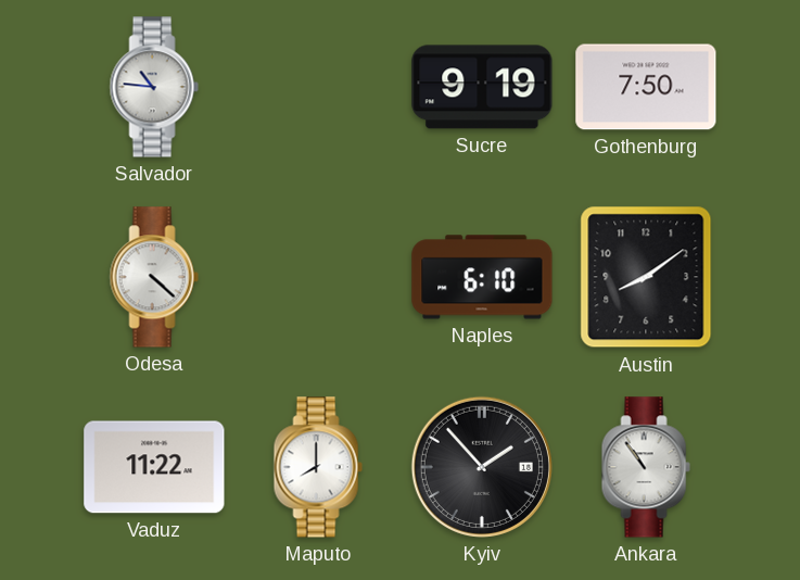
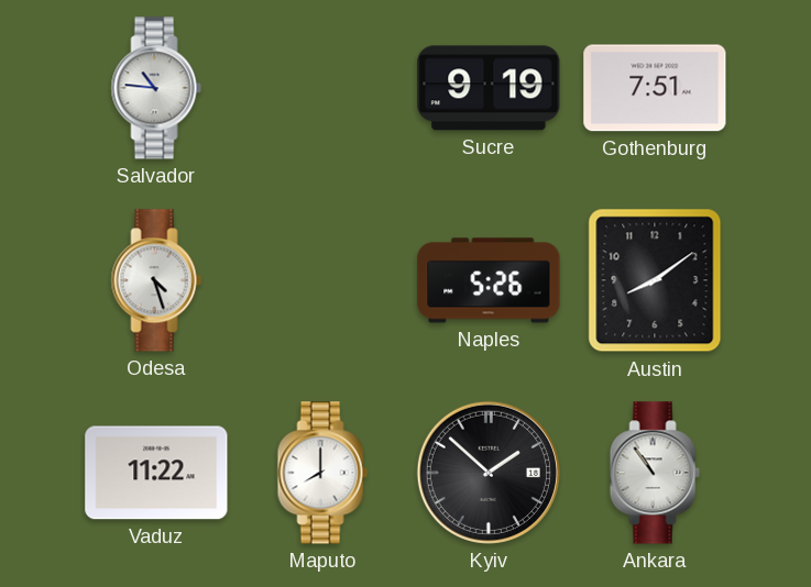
Gothenburg: 7:50 -> 7:51
Odesa: 4:22 -> 4:27
Naples: 6:10 -> 5:26
Kyiv: 1:53 -> 1:52
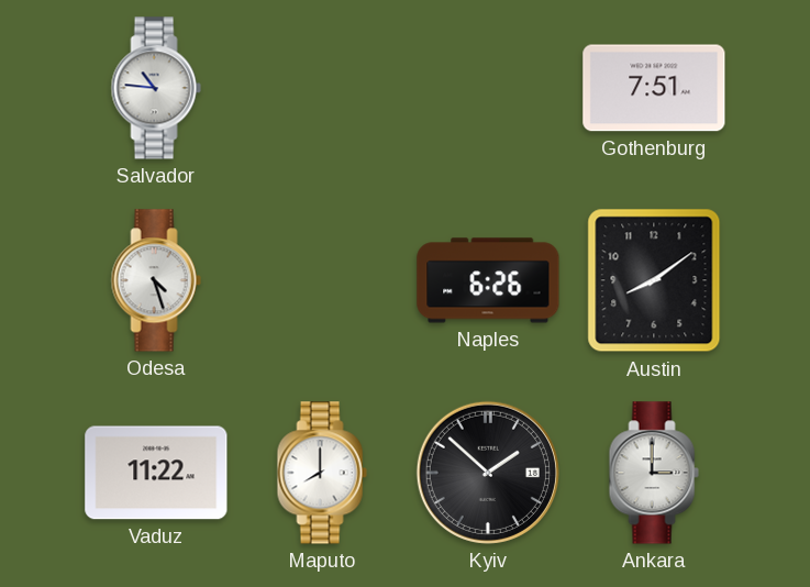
Sucre: 9:19 -> none
Naples: 5:26 -> 6:26
Ankara: 10:54 -> 3:00
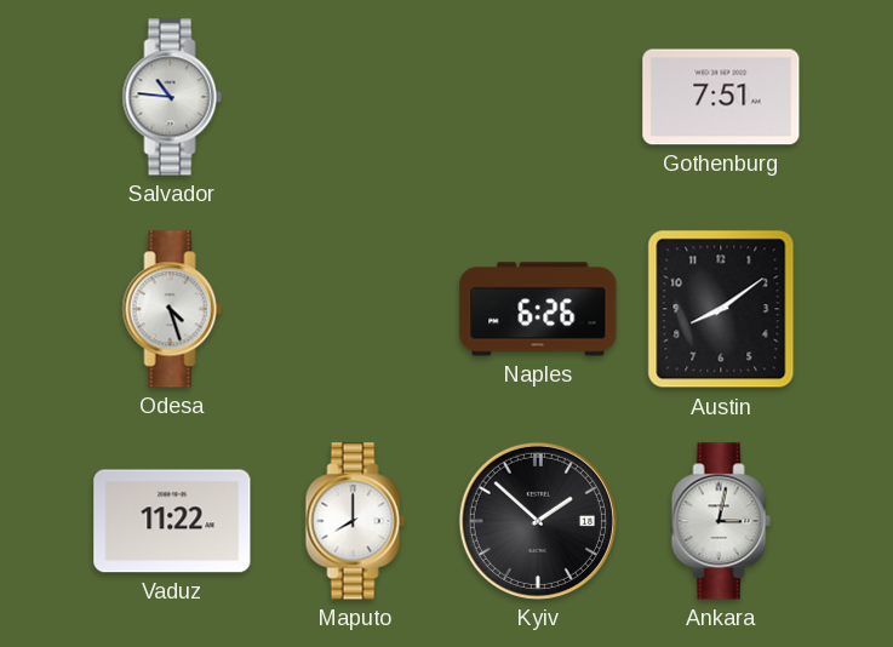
Ankara: 3:00 -> 3:02
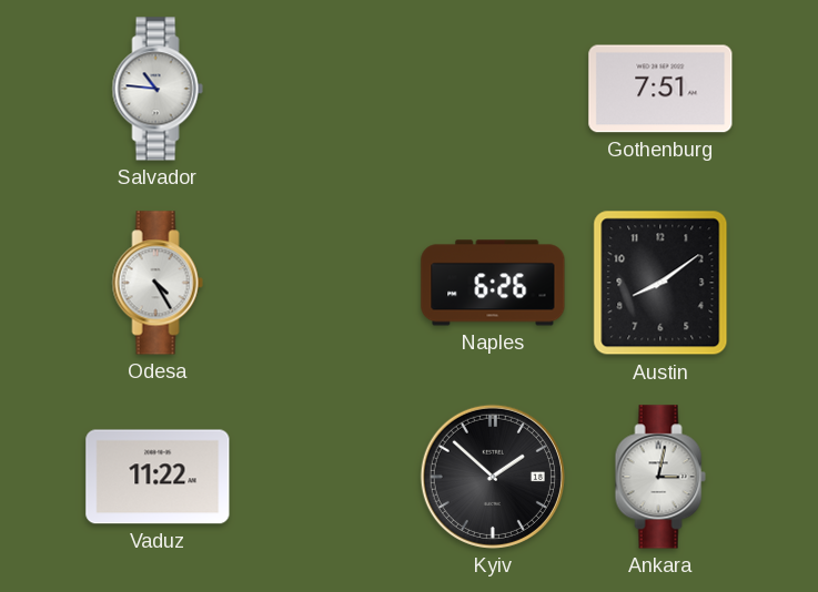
Odesa: 4:27 -> 4:25
Maputo: 8:00 -> none
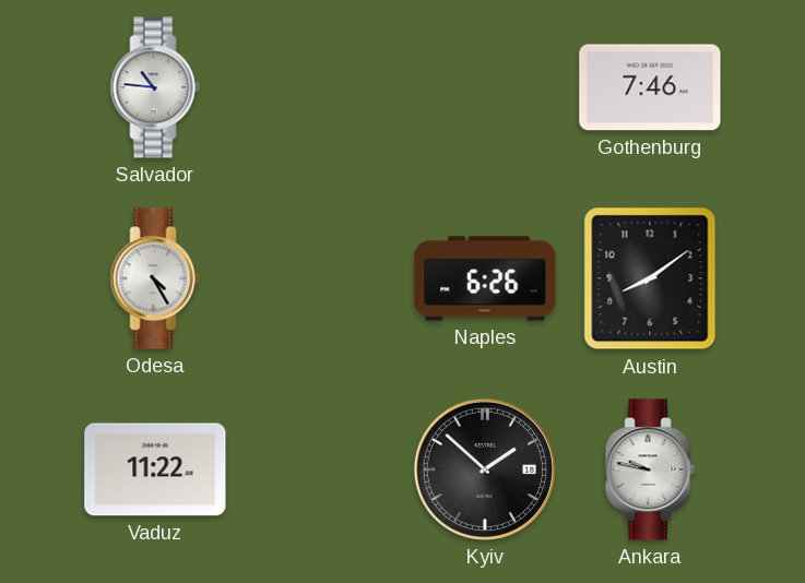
Gothenburg: 7:51 -> 7:46
Ankara: 3:02 -> 9:47
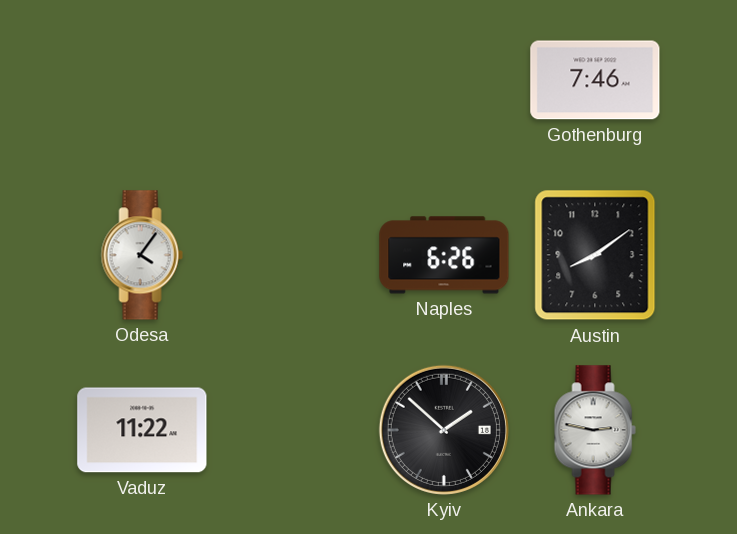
Salvador: 10:46 -> none
Odesa: 4:25 -> 4:06
Ankara: 9:47 -> 2:47
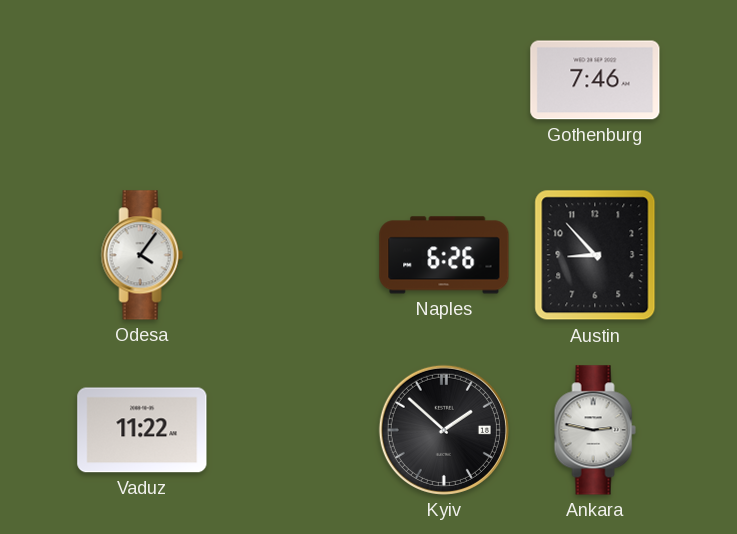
Austin: 8:09 -> 8:53
